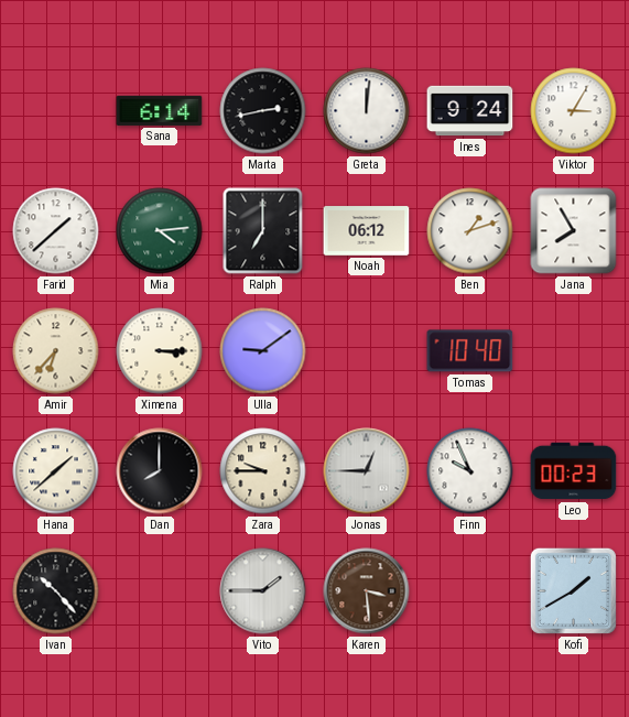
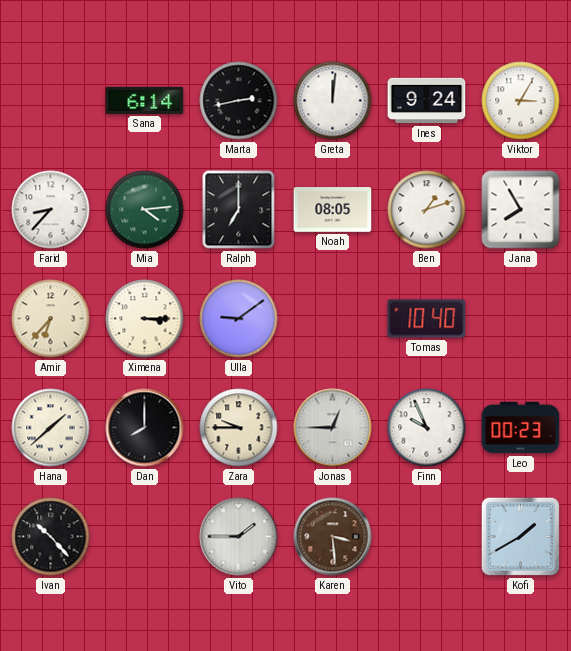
Farid: 1:38 -> 8:37
Noah: 06:12 -> 08:05
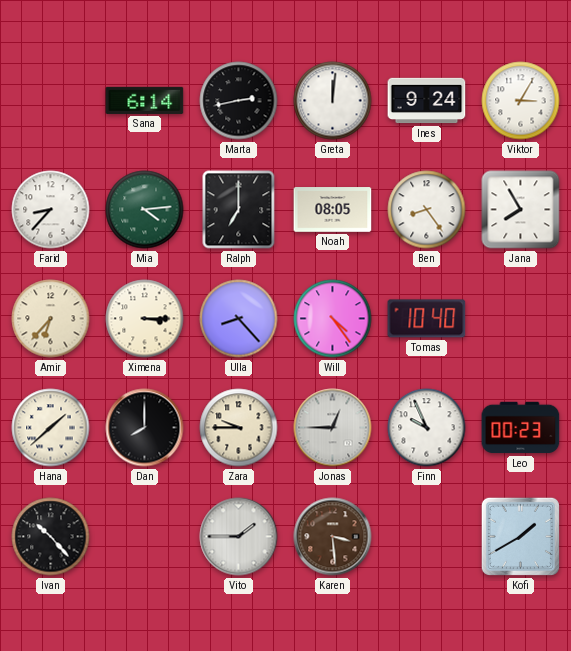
Ben: 1:12 -> 8:24
Ulla: 9:09 -> 8:23
Will: none -> 4:24
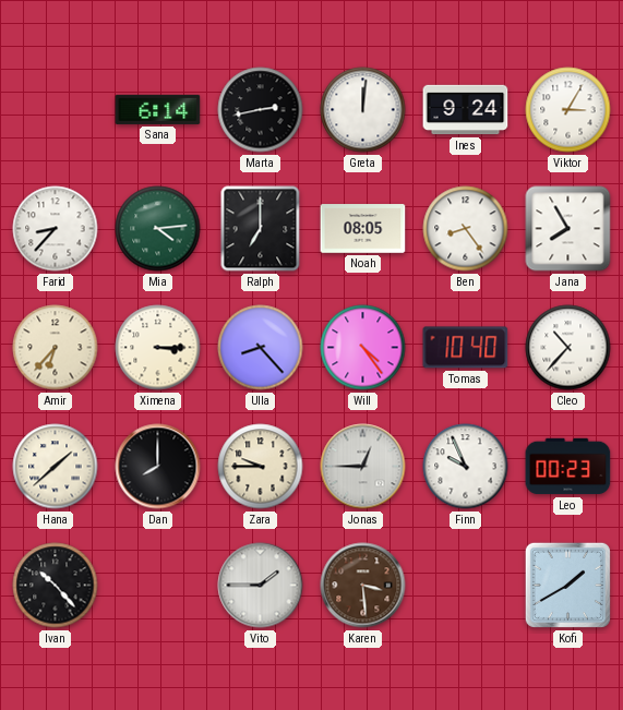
Cleo: none -> 10:37
